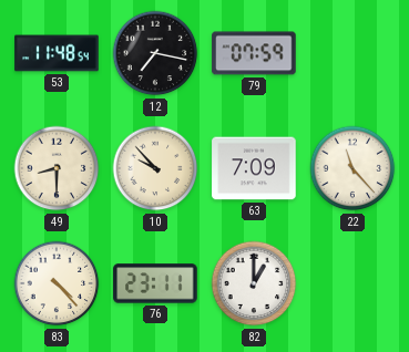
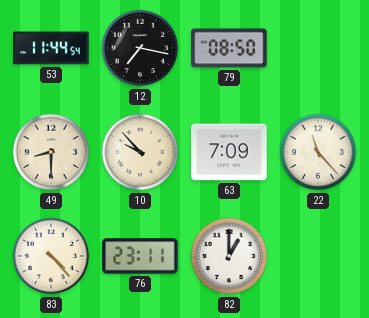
53: 11:48 -> 11:44
79: 07:59 -> 08:50
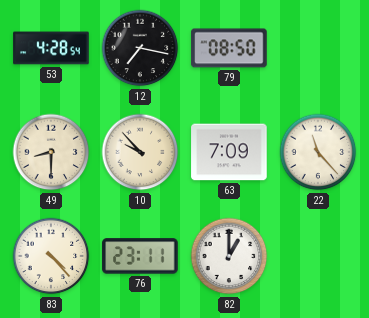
53: 11:44 -> 4:28
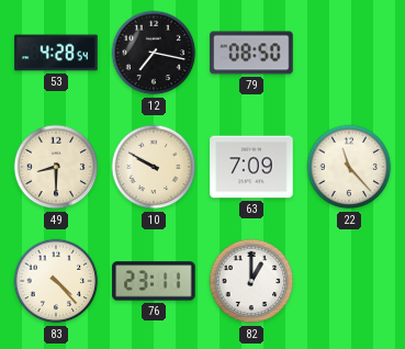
10: 9:53 -> 9:50
